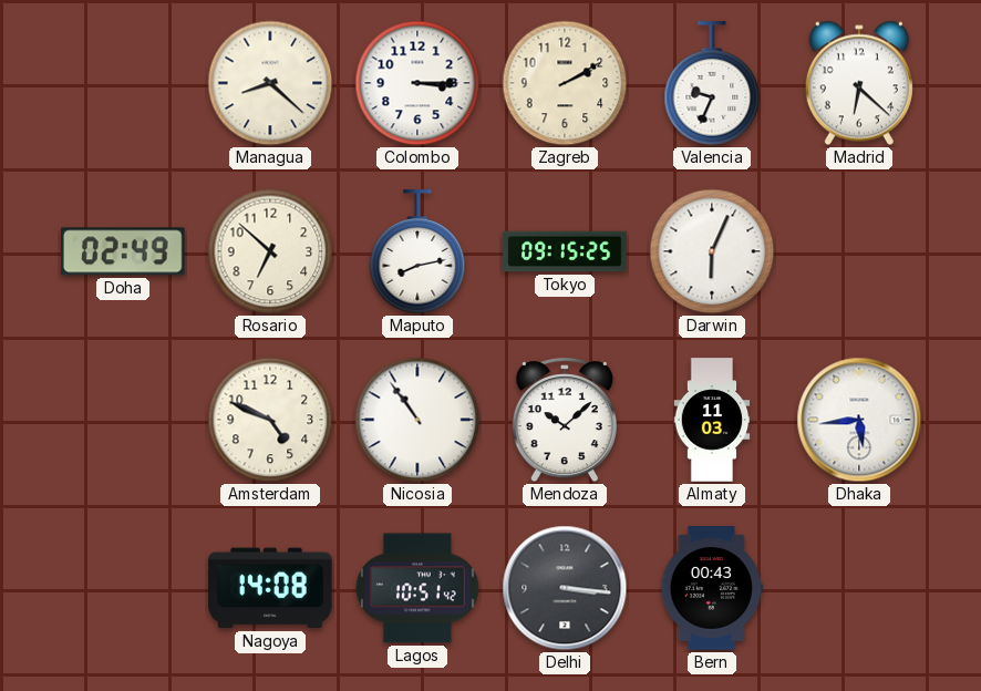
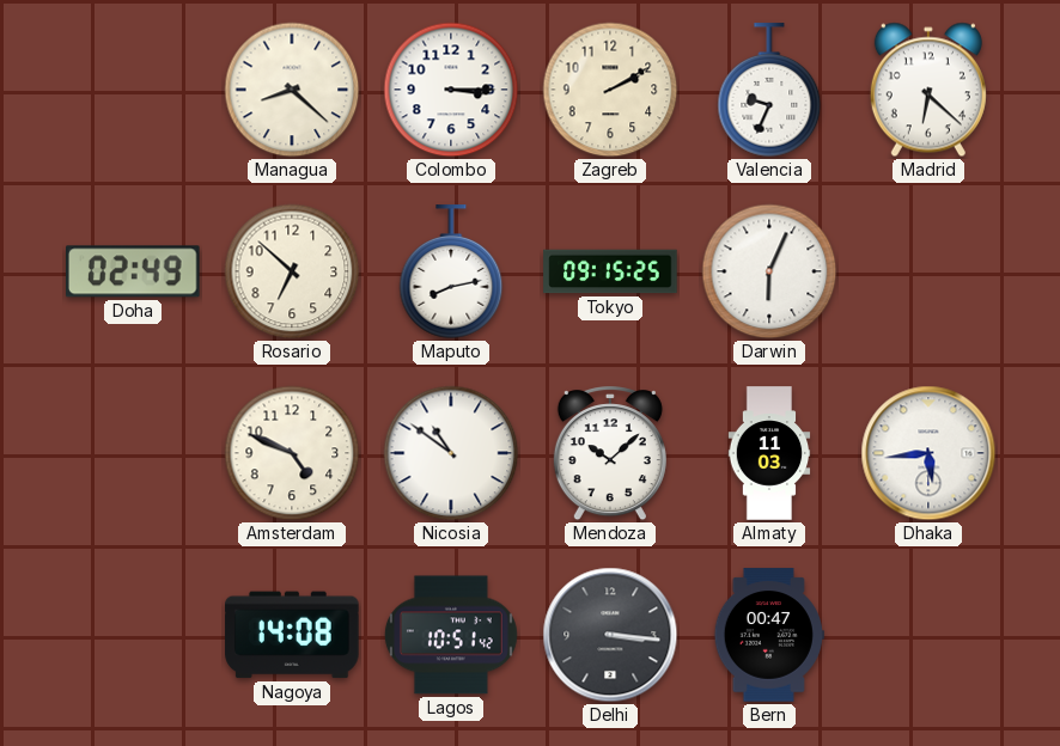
Nicosia: 10:54 -> 10:51
Bern: 00:43 -> 00:47
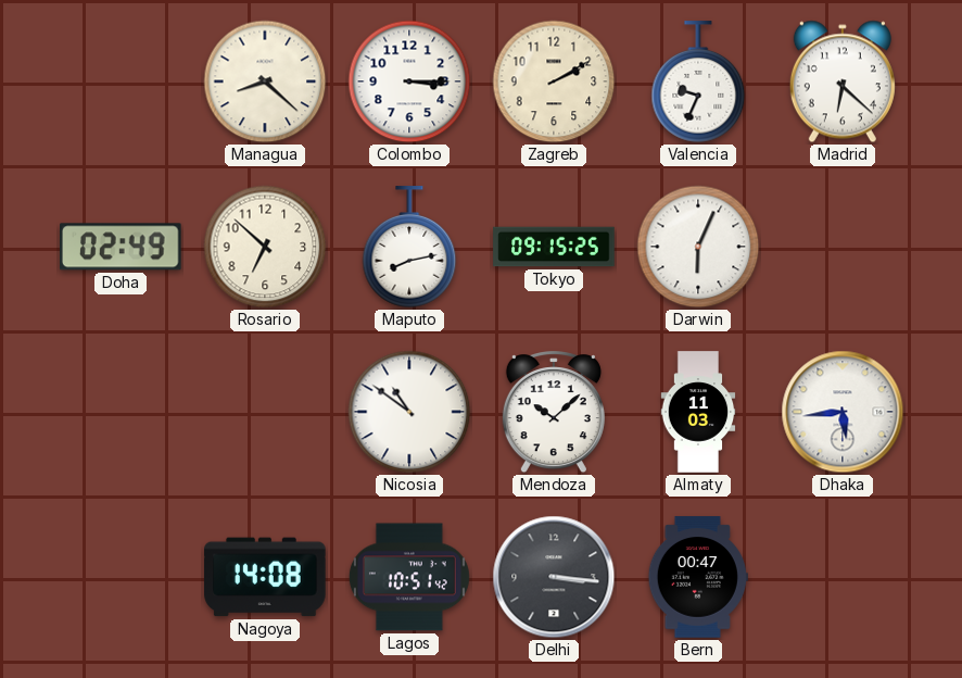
Amsterdam: 4:49 -> none
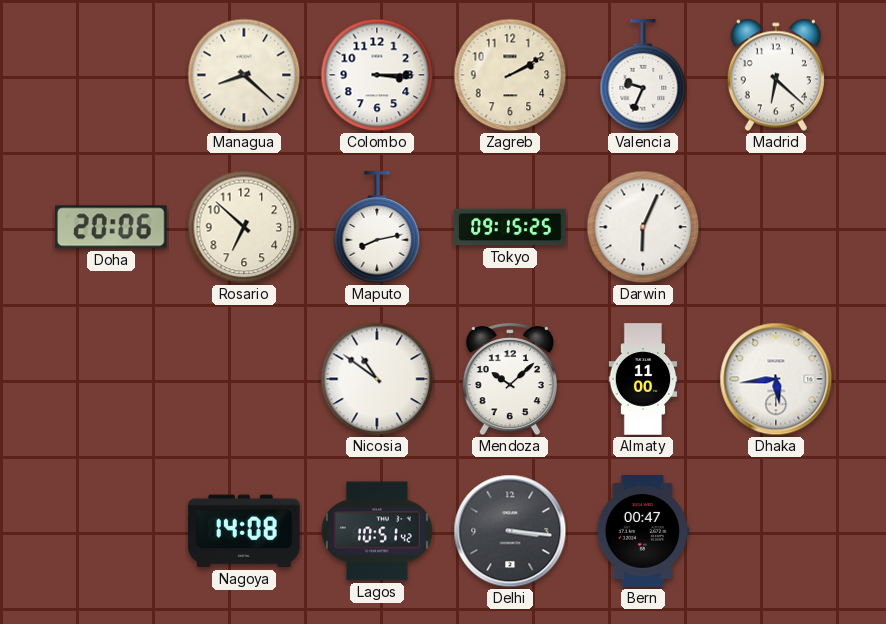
Doha: 02:49 -> 20:06
Almaty: 11:03 -> 11:00
